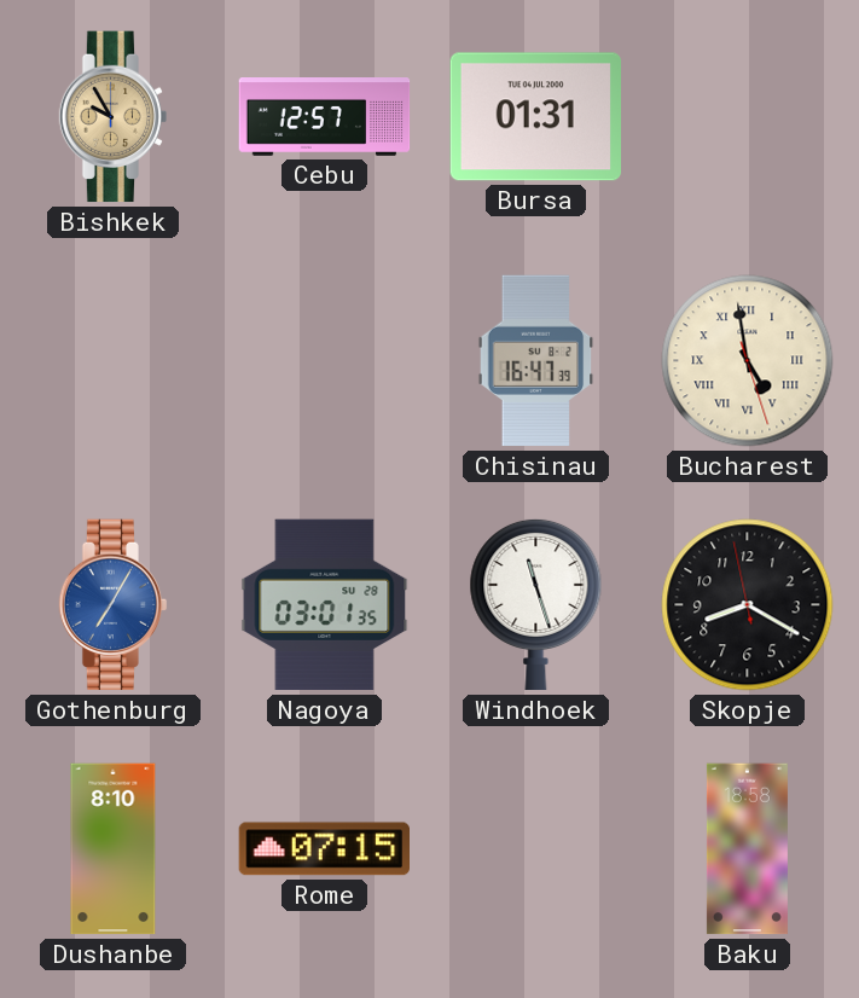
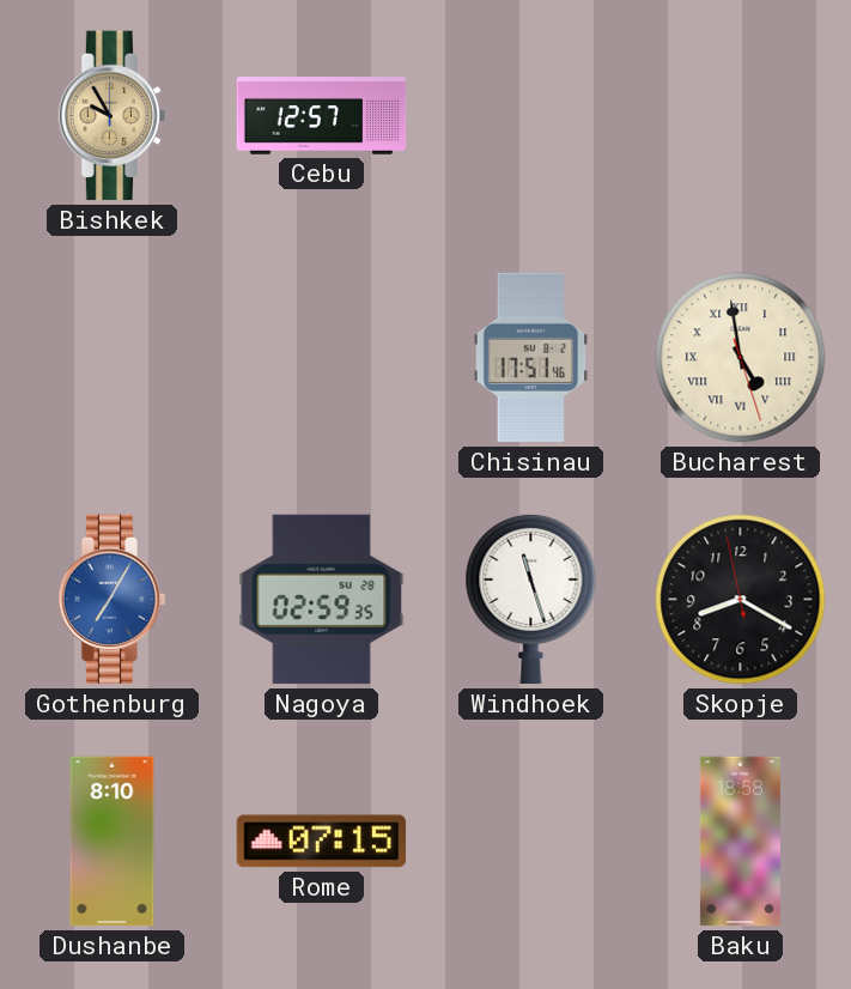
Bursa: 01:31 -> none
Chisinau: 16:47 -> 17:51
Nagoya: 03:01 -> 02:59
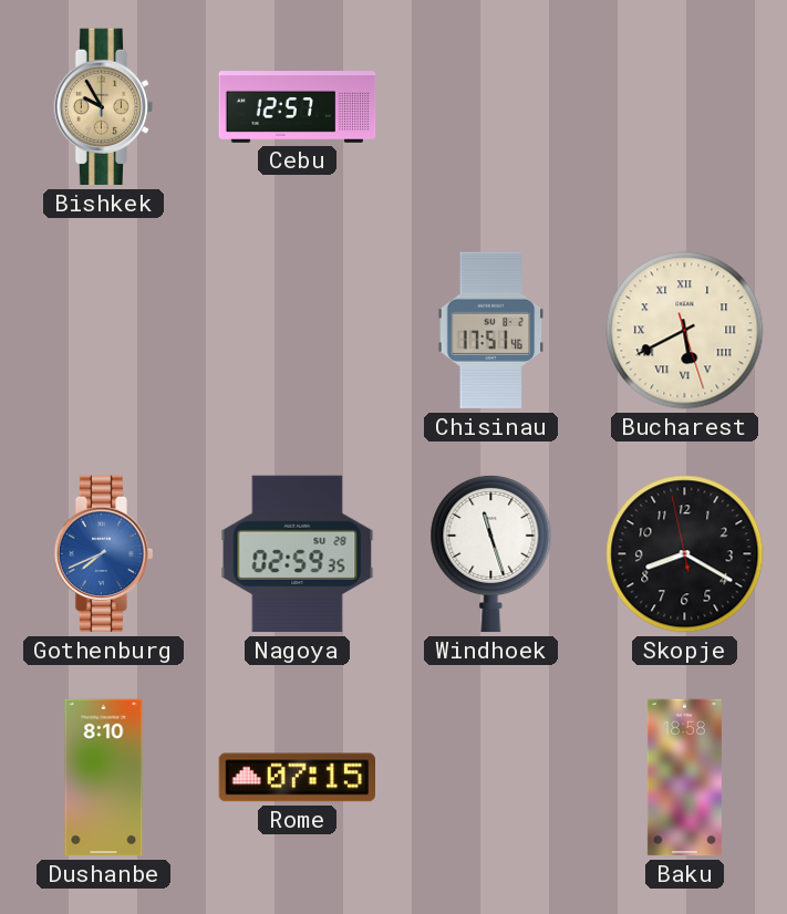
Bucharest: 4:58 -> 5:40
Gothenburg: 7:05 -> 7:41
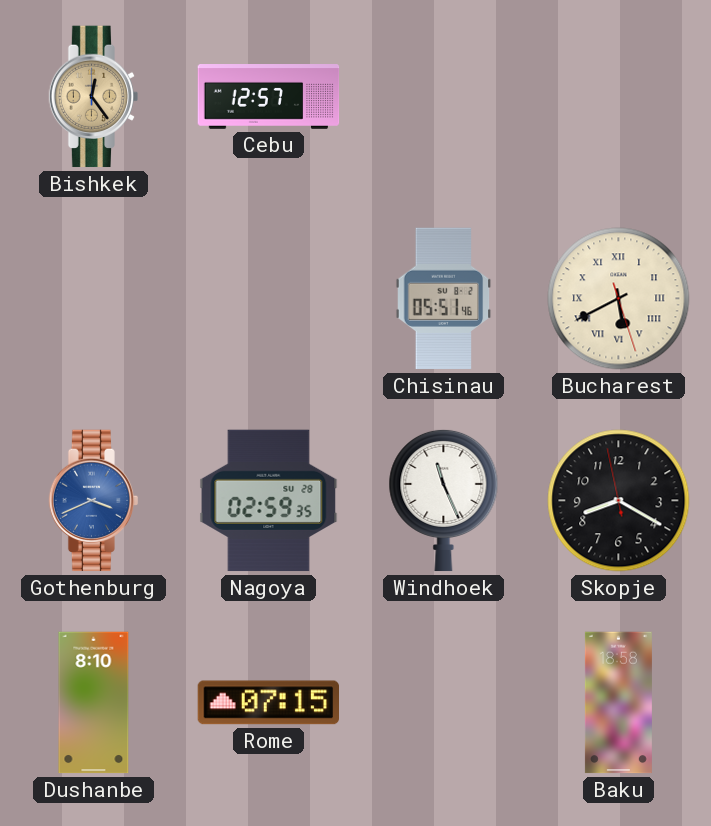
Bishkek: 9:55 -> 12:24
Chisinau: 17:51 -> 05:51
Gothenburg: 7:41 -> 3:41
Windhoek: 11:27 -> 11:26
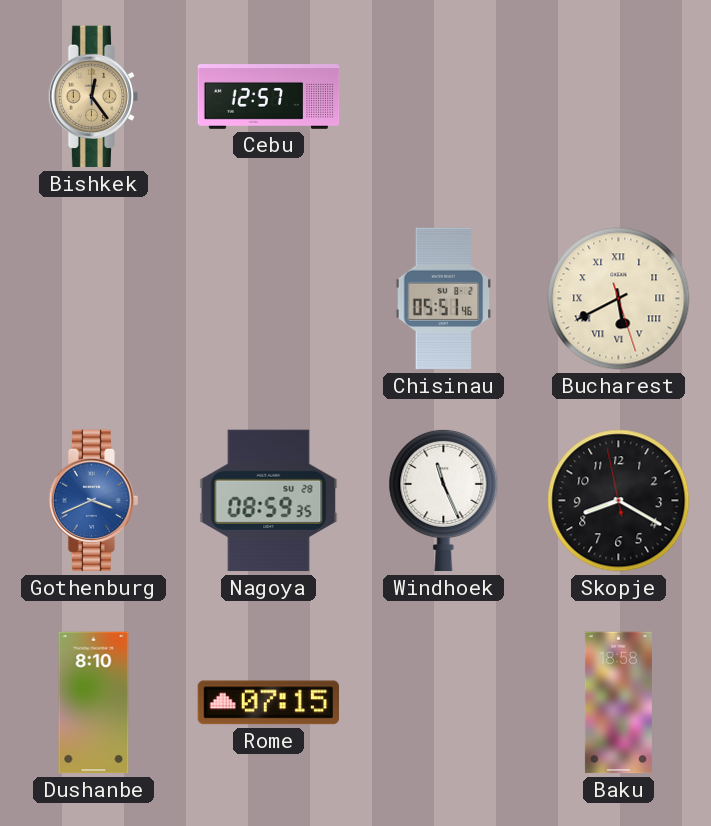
Nagoya: 02:59 -> 08:59
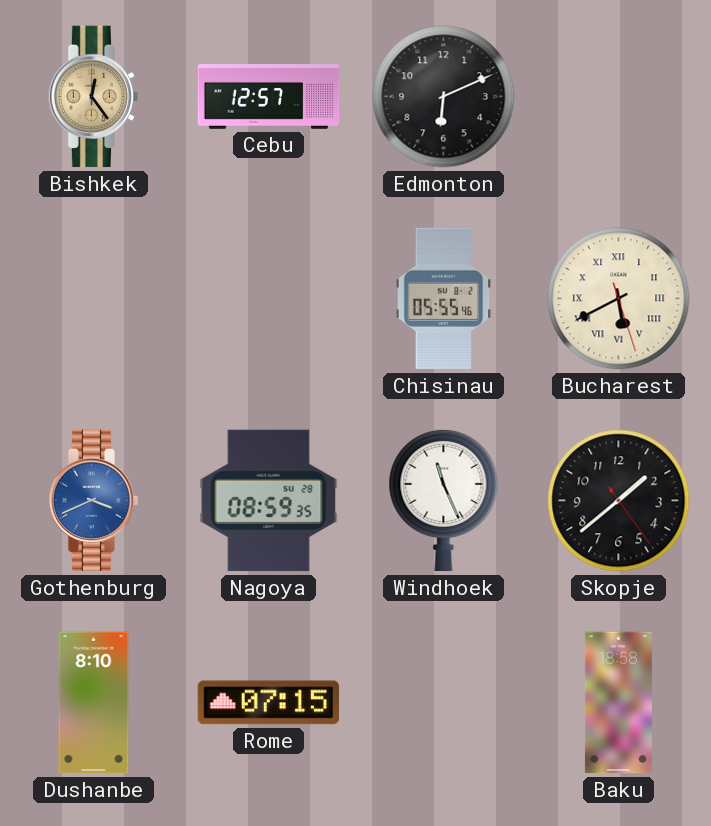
Edmonton: none -> 6:11
Chisinau: 05:51 -> 05:55
Skopje: 8:19 -> 1:38
